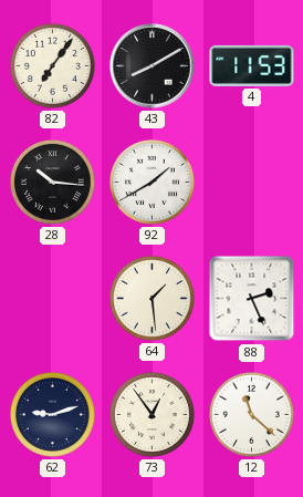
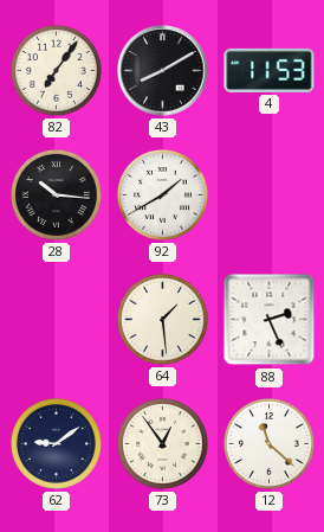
62: 9:12 -> 9:09
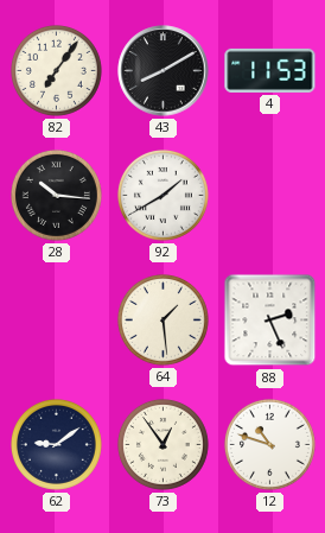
12: 11:22 -> 10:48
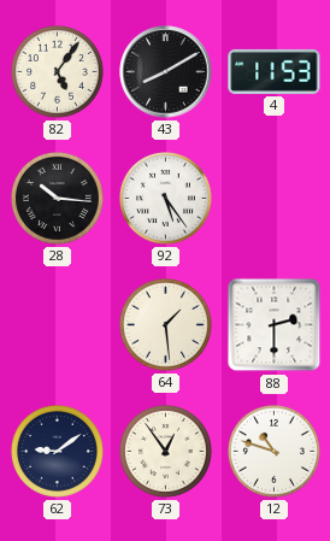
82: 7:06 -> 5:06
92: 1:40 -> 5:24
88: 2:26 -> 2:30
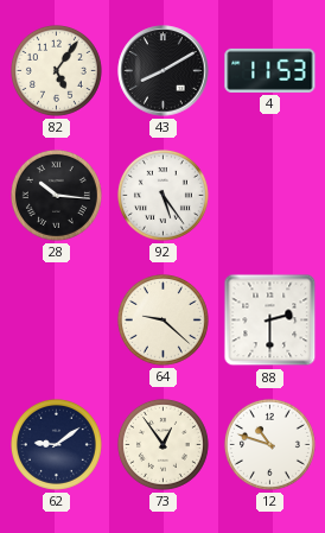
64: 1:29 -> 9:22
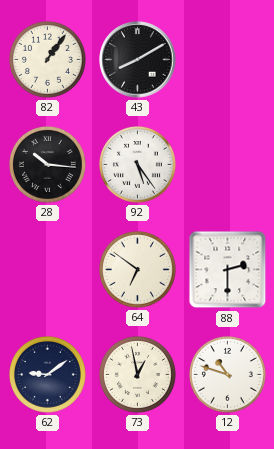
82: 5:06 -> 1:06
4: 11:53 -> none
64: 9:22 -> 6:51
73: 12:54 -> 12:58
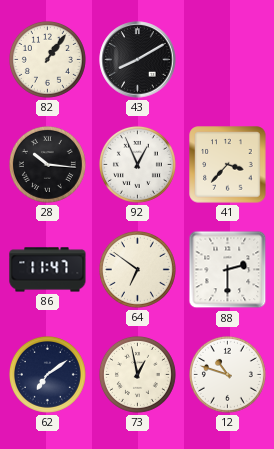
92: 5:24 -> 12:56
41: none -> 3:37
86: none -> 11:47
62: 9:09 -> 7:09
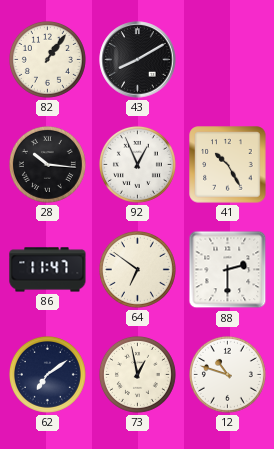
41: 3:37 -> 10:25
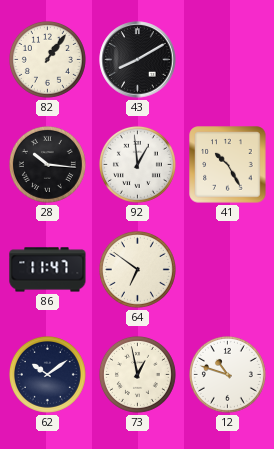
92: 12:56 -> 12:59
88: 2:30 -> none
62: 7:09 -> 10:09
